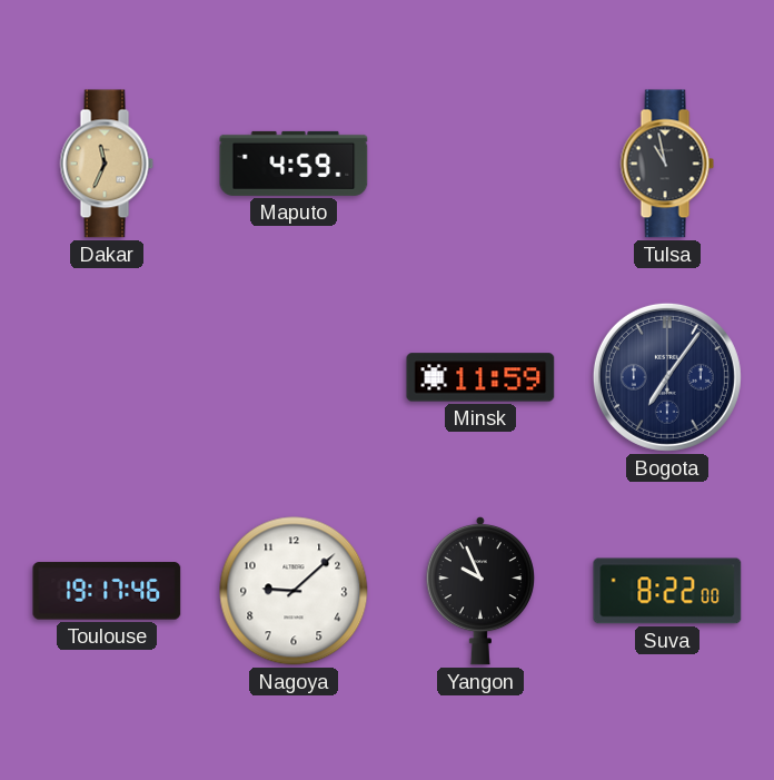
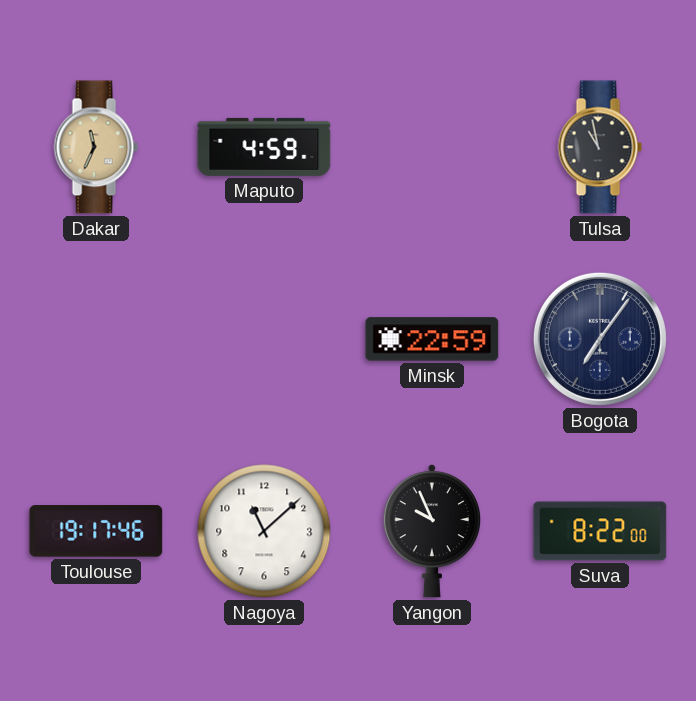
Minsk: 11:59 -> 22:59
Nagoya: 9:08 -> 11:08
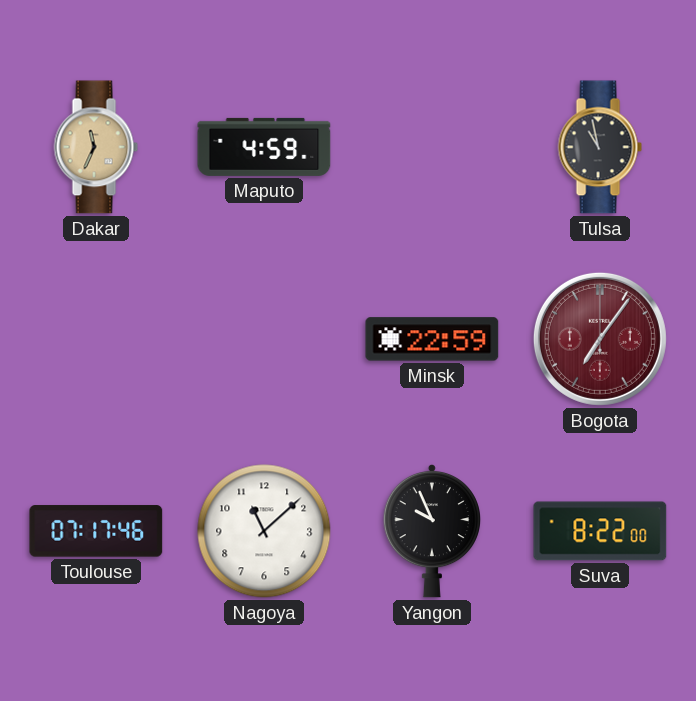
Bogota dial: navy -> burgundy
Toulouse: 19:17 -> 07:17
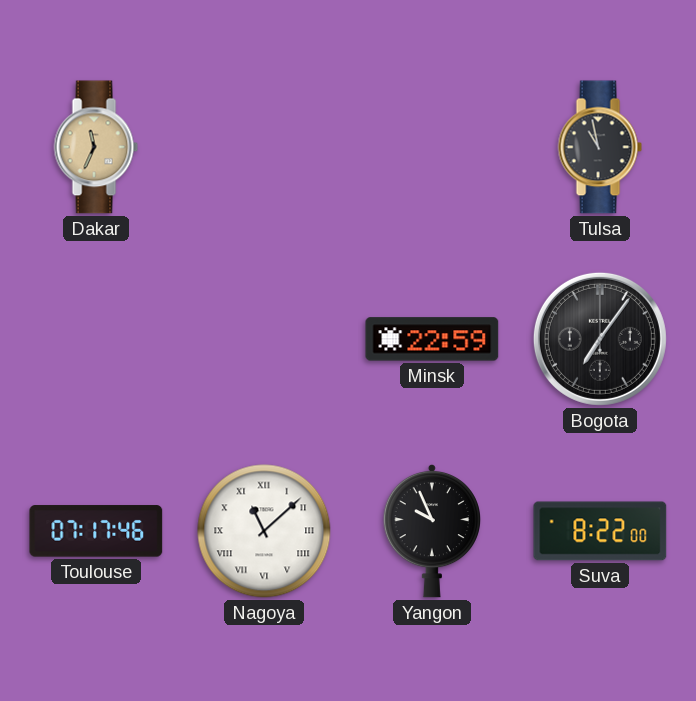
Maputo: 4:59 -> none
Bogota dial: burgundy -> black
Nagoya numerals: Arabic -> Roman
